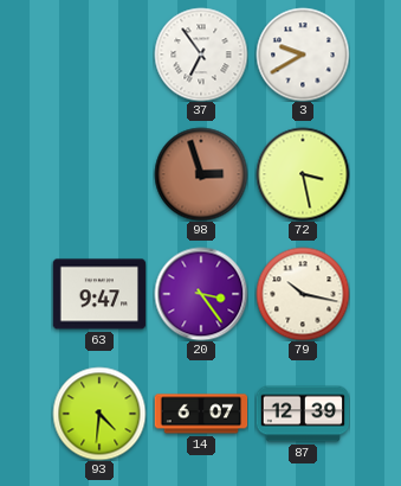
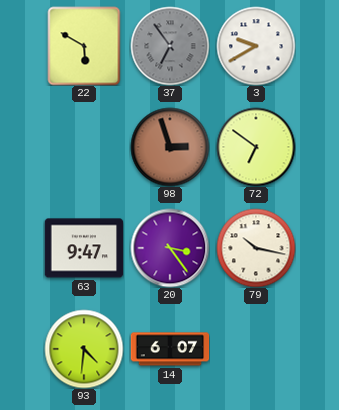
22: none -> 5:50
37 dial: white -> grey
72: 3:28 -> 6:51
87: 12:39 -> none
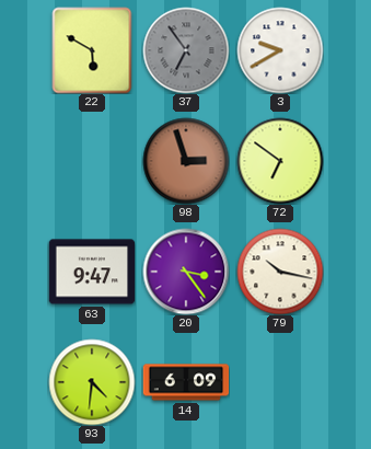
14: 6:07 -> 6:09
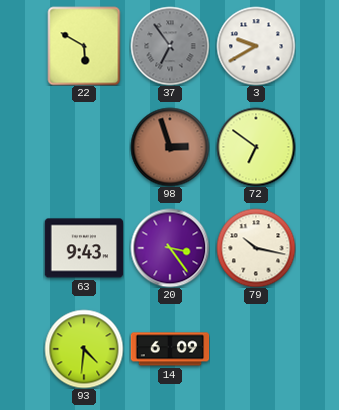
63: 9:47 -> 9:43
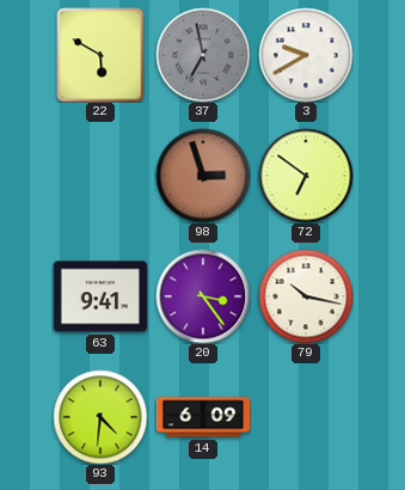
37: 6:54 -> 6:58
63: 9:43 -> 9:41
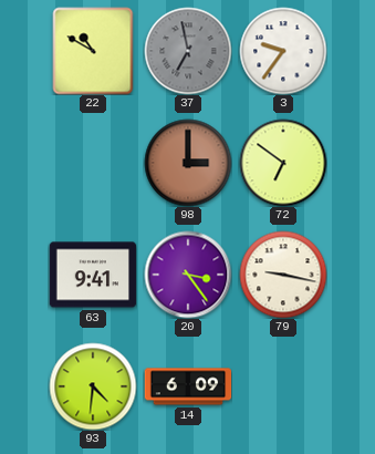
22: 5:50 -> 10:50
3: 9:40 -> 9:36
98: 2:57 -> 3:00
79: 10:17 -> 9:17
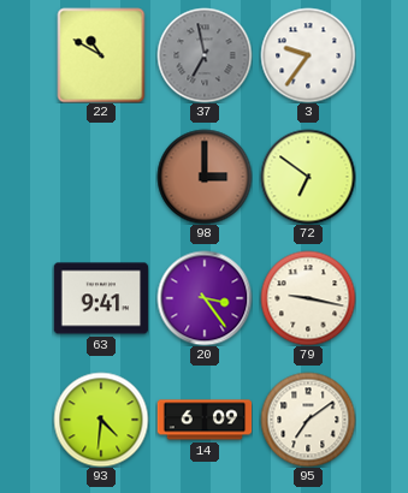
95: none -> 7:09
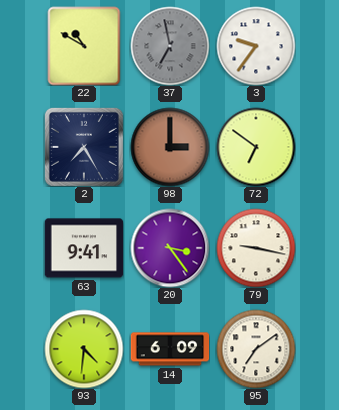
2: none -> 7:25
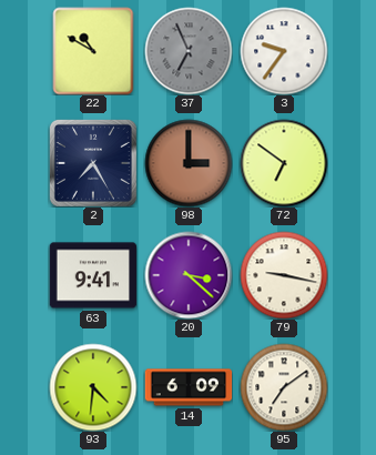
37: 6:58 -> 6:56
20: 3:24 -> 3:22
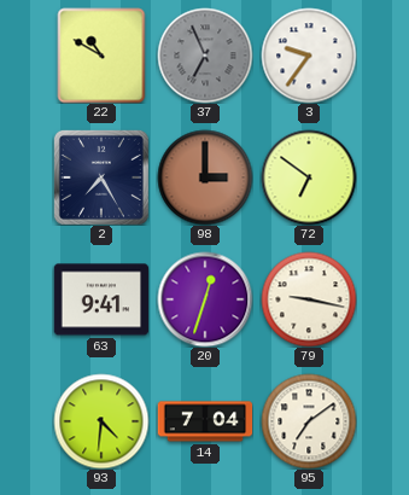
20: 3:22 -> 12:33
14: 6:09 -> 7:04
